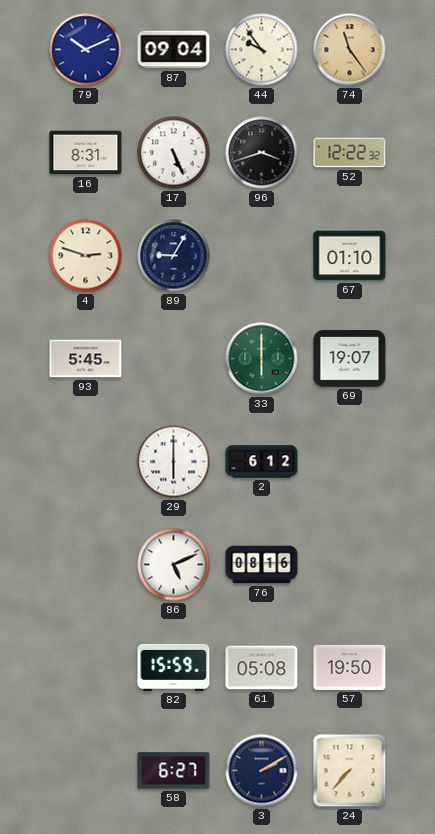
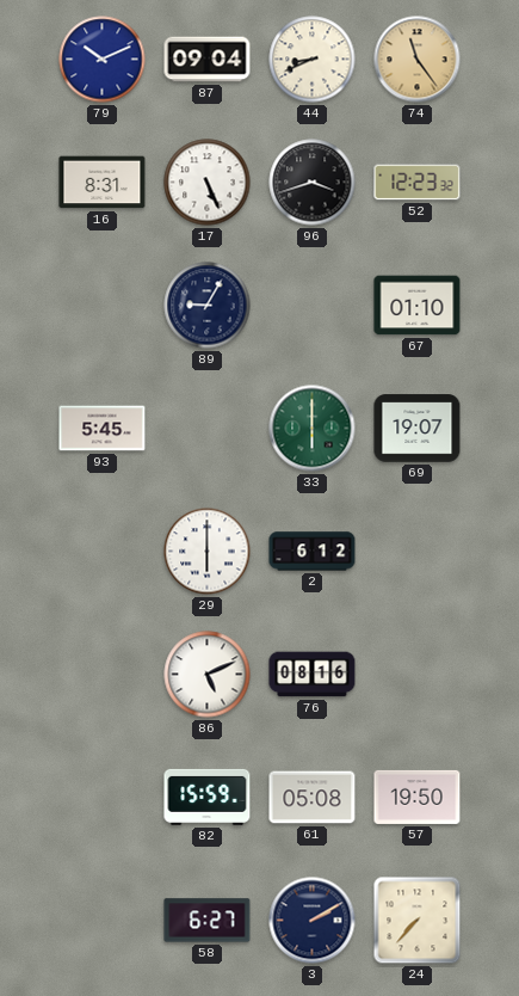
44: 9:54 -> 8:41
52: 12:22 -> 12:23
4: 2:48 -> none
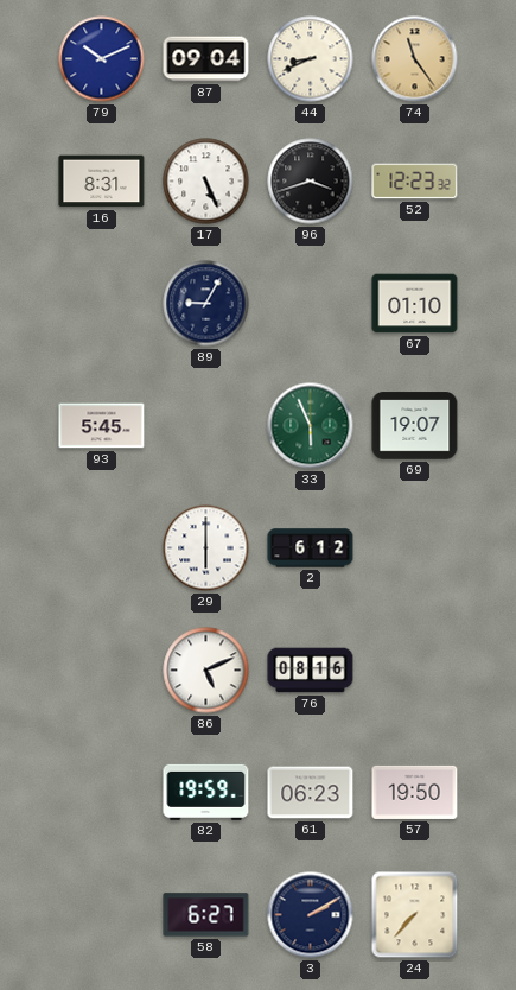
33: 6:00 -> 5:56
82: 15:59 -> 19:59
61: 05:08 -> 06:23
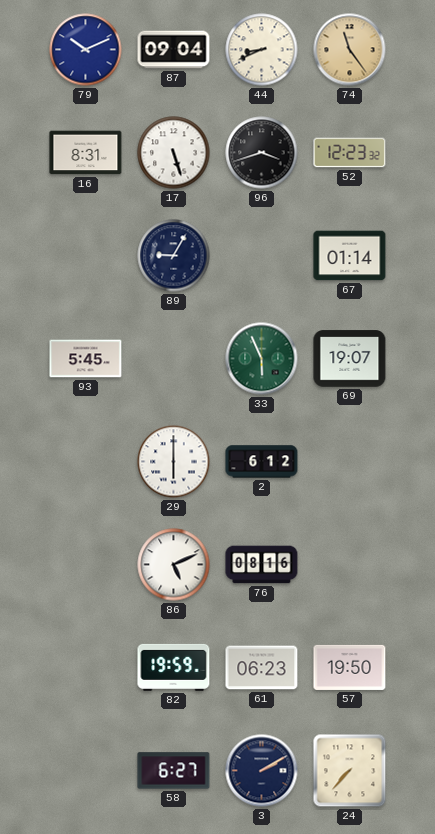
17: 5:26 -> 5:27
67: 01:10 -> 01:14
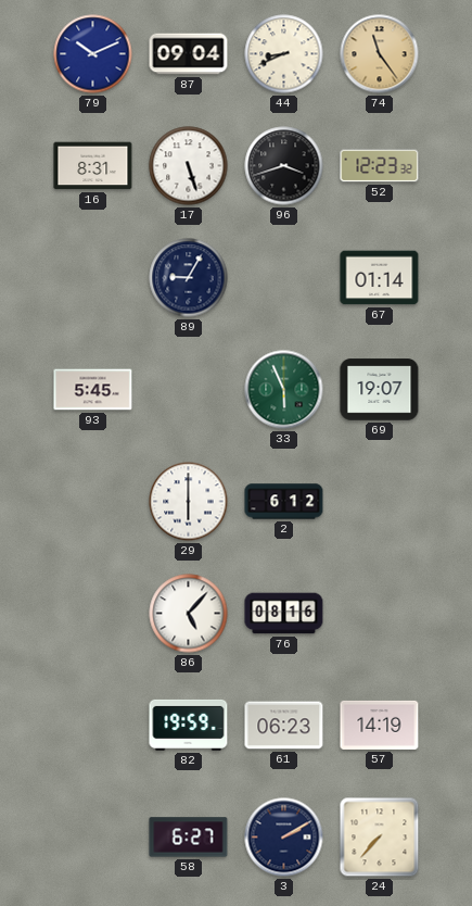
86: 5:11 -> 5:07
57: 19:50 -> 14:19
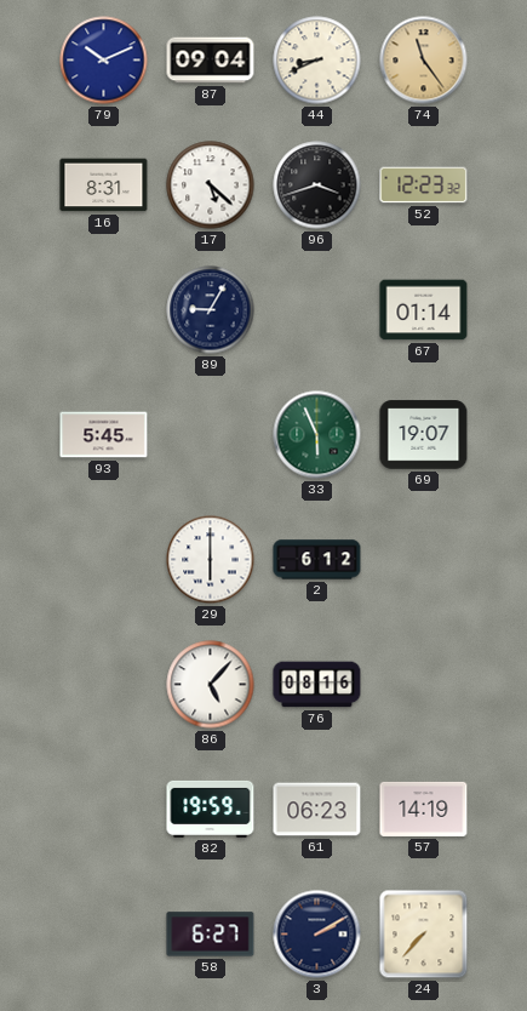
17: 5:27 -> 5:22
